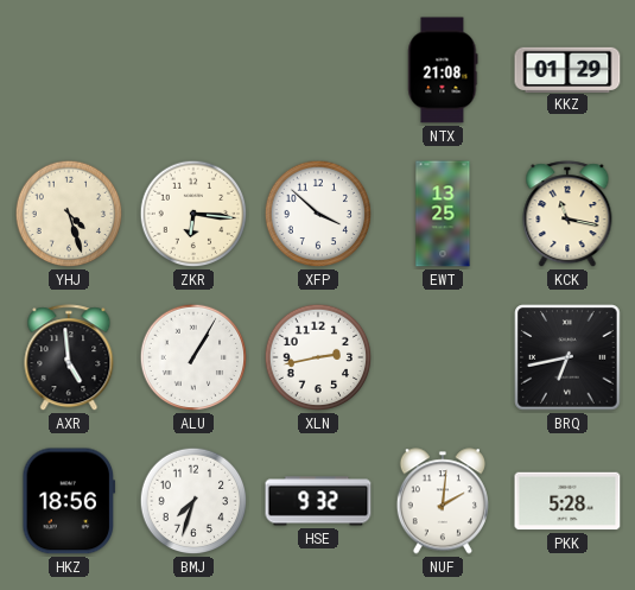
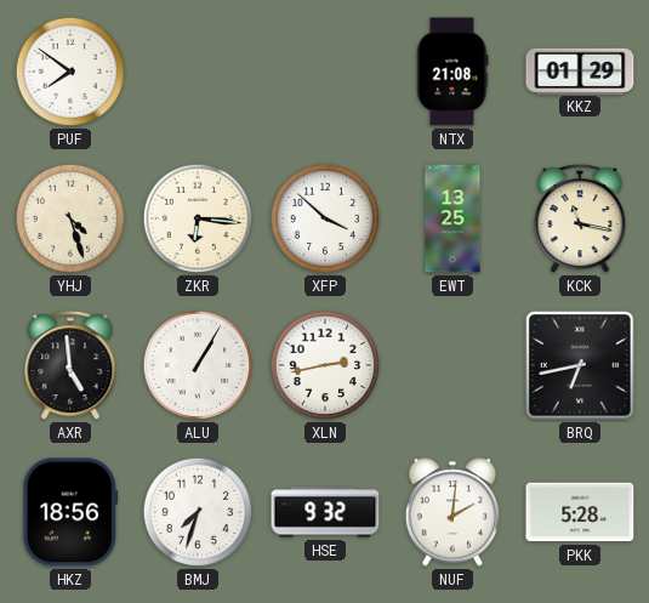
PUF: none -> 7:51
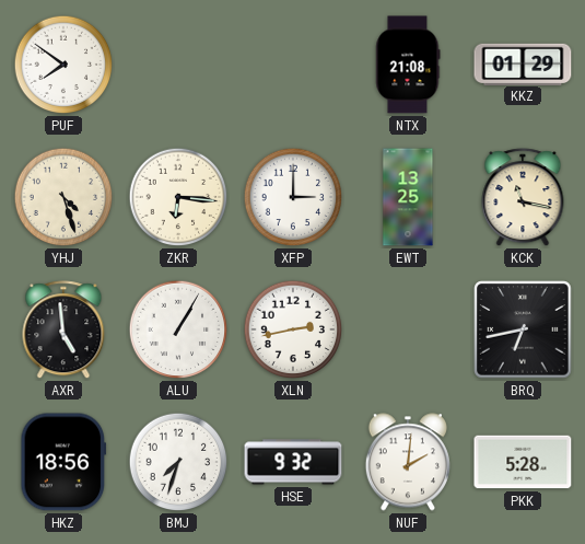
XFP: 3:52 -> 3:00
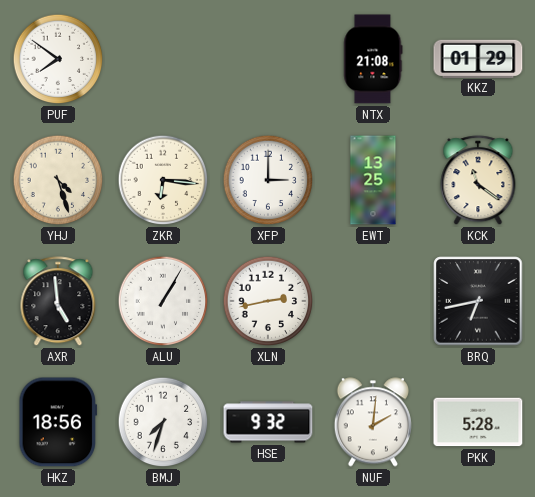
KCK: 11:17 -> 11:21
